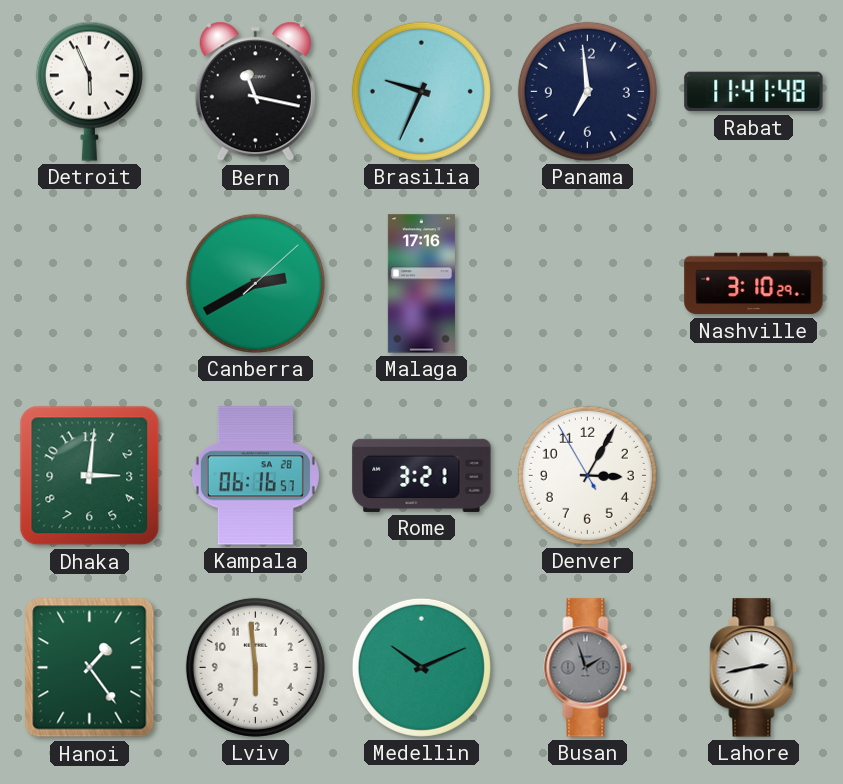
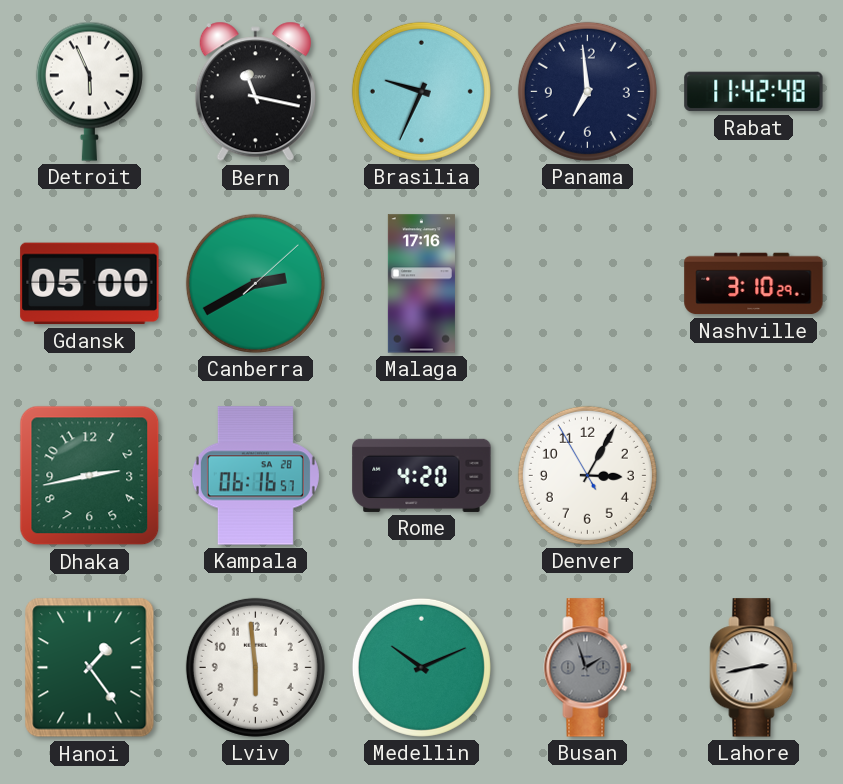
Rabat: 11:41 -> 11:42
Gdansk: none -> 05:00
Dhaka: 3:01 -> 2:43
Rome: 3:21 -> 4:20
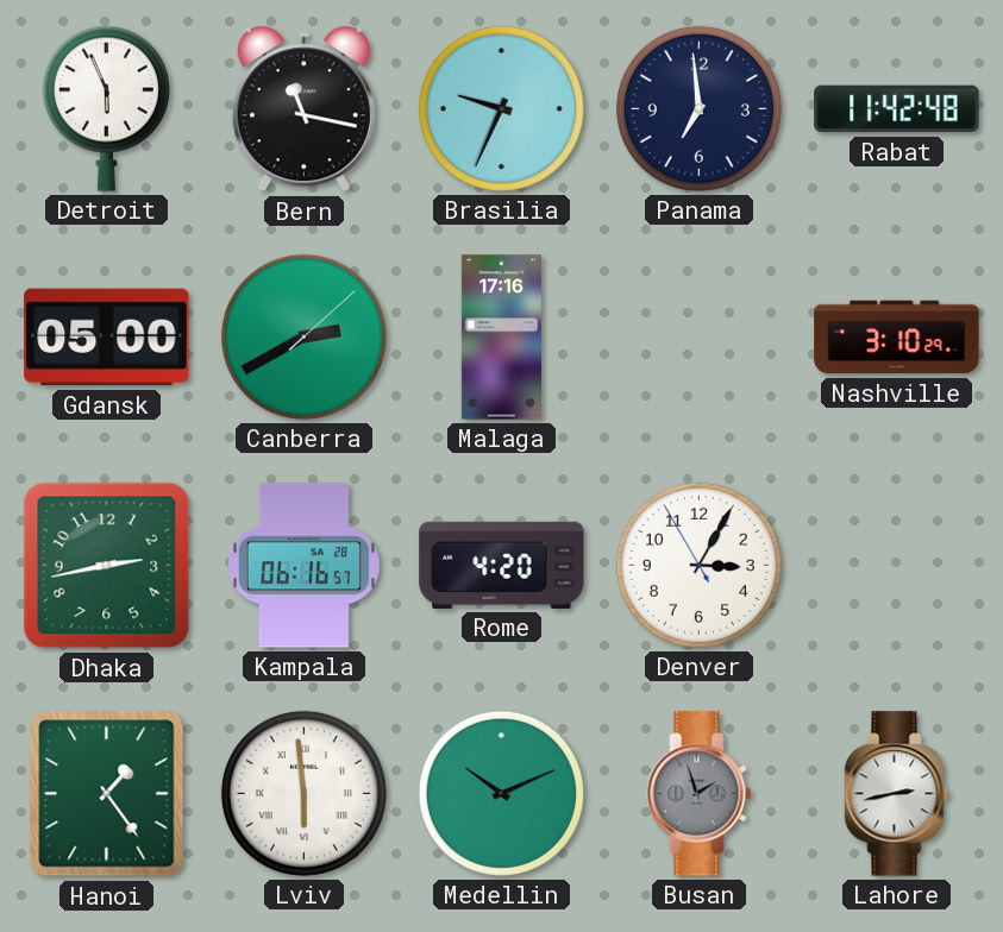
Lviv numerals: Arabic -> Roman
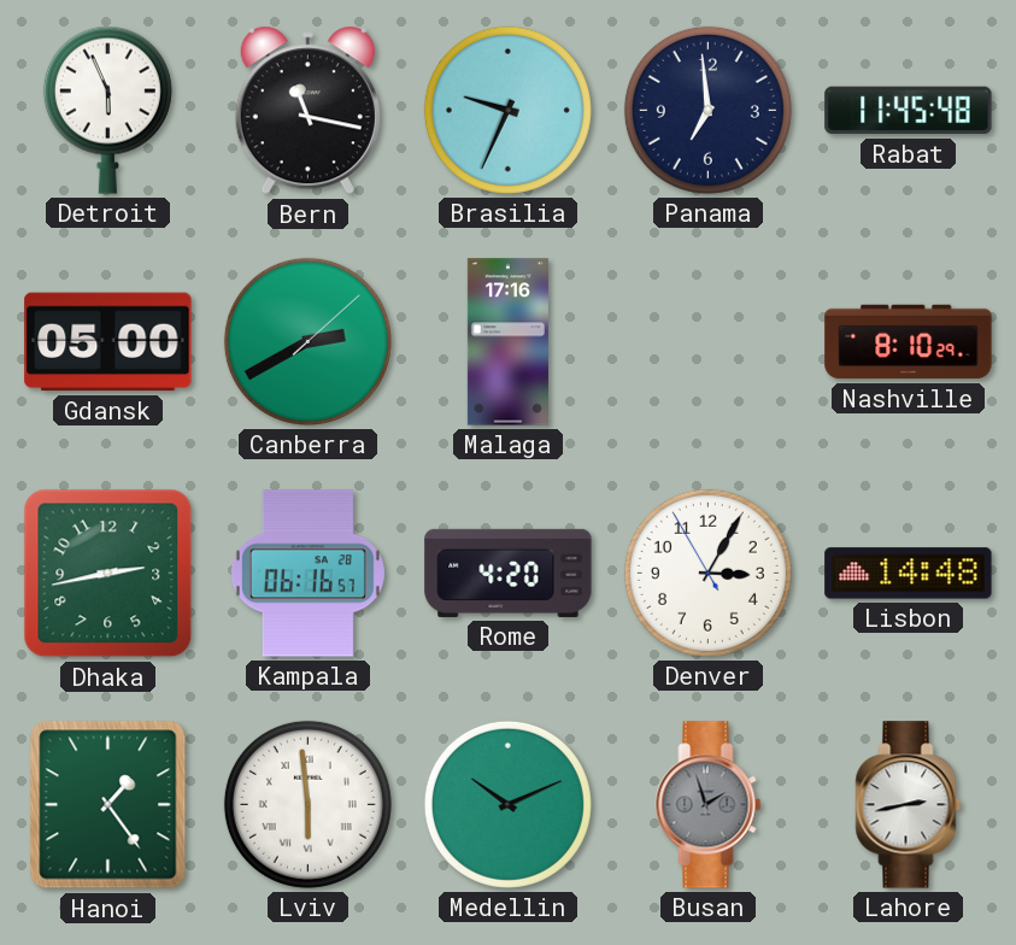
Rabat: 11:42 -> 11:45
Nashville: 3:10 -> 8:10
Lisbon: none -> 14:48
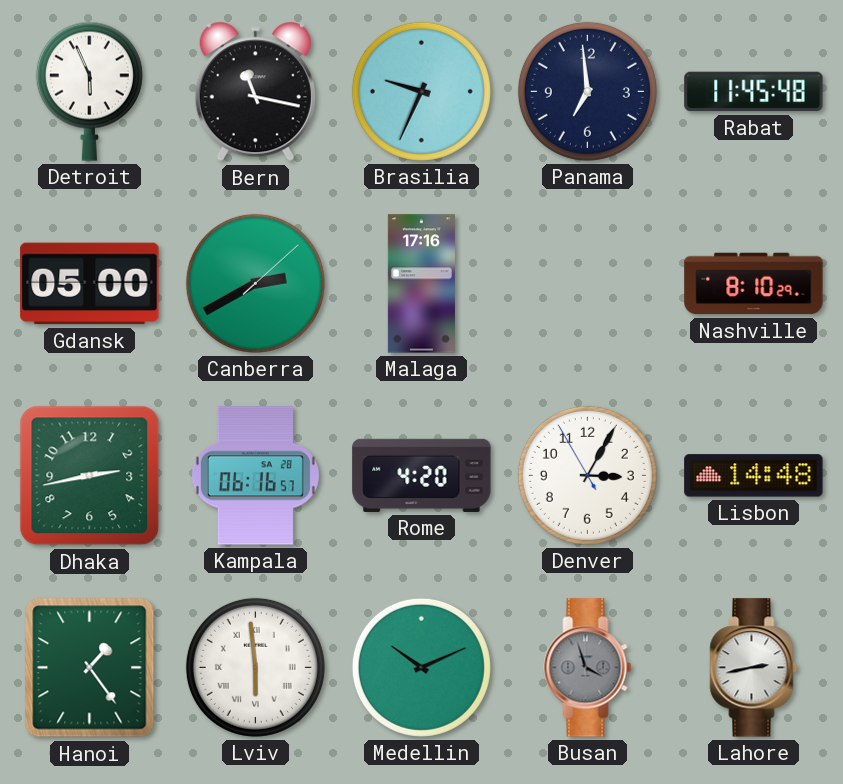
Busan: 1:57 -> 3:57
